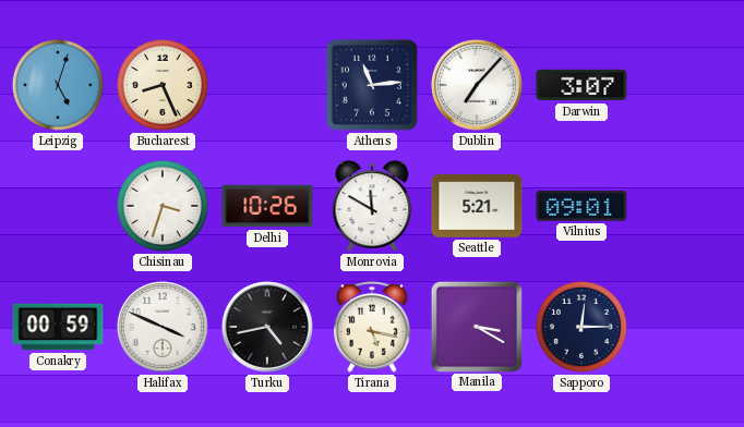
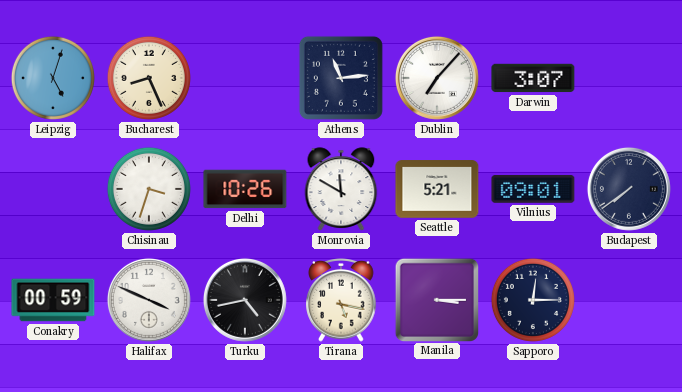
Budapest: none -> 7:39
Manila: 3:20 -> 3:15
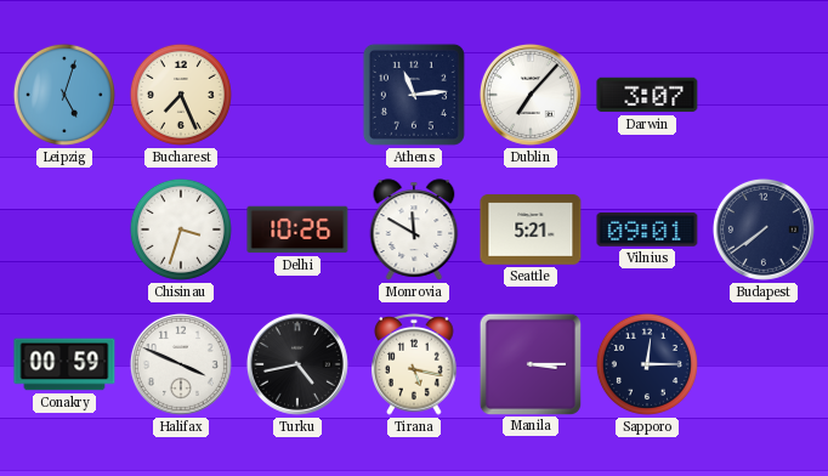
Bucharest: 8:26 -> 7:26
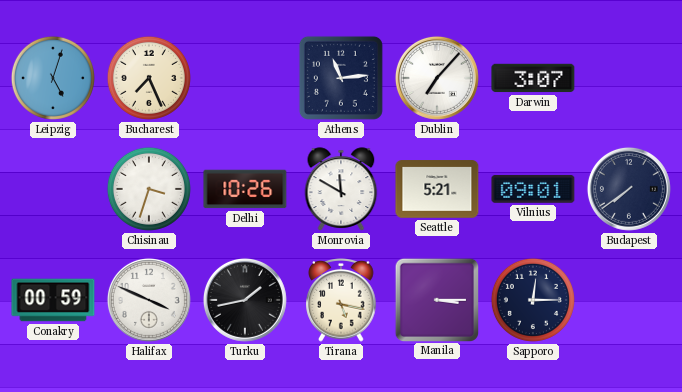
Turku: 4:43 -> 1:43
